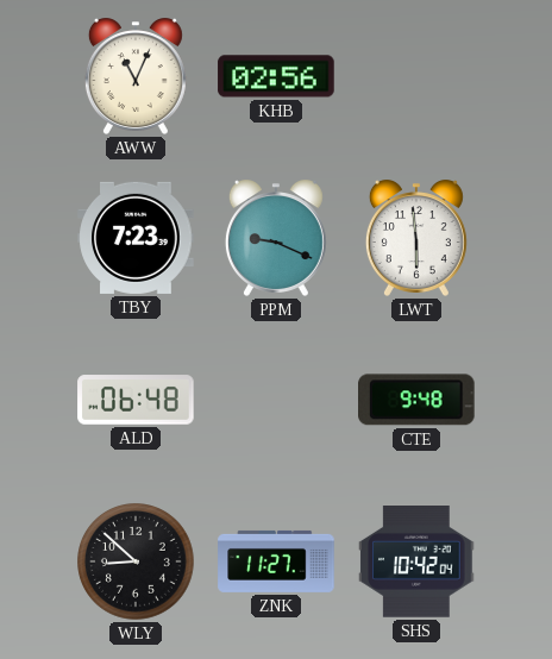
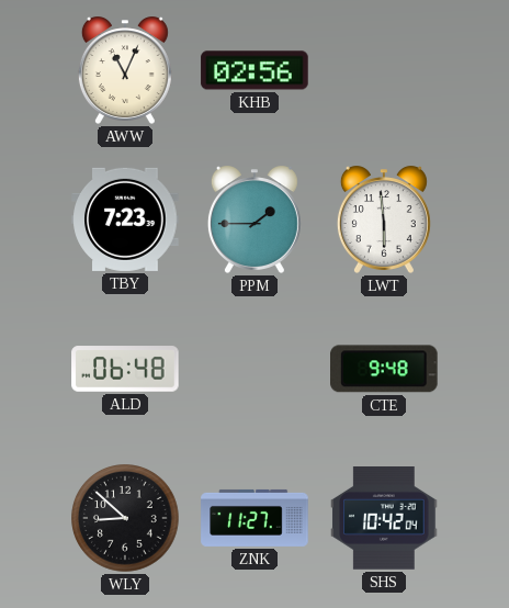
PPM: 9:19 -> 1:45
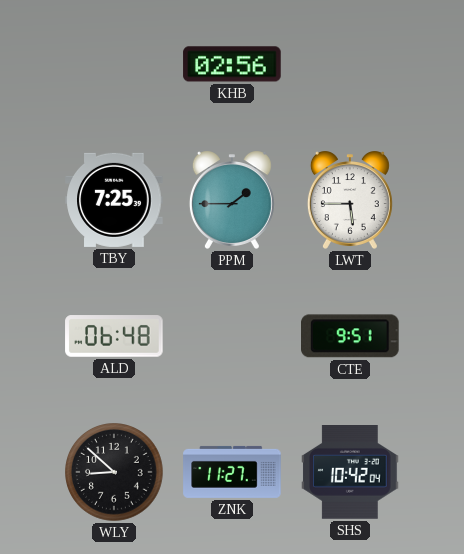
AWW: 11:04 -> none
TBY: 7:23 -> 7:25
LWT: 5:59 -> 5:45
CTE: 9:48 -> 9:51
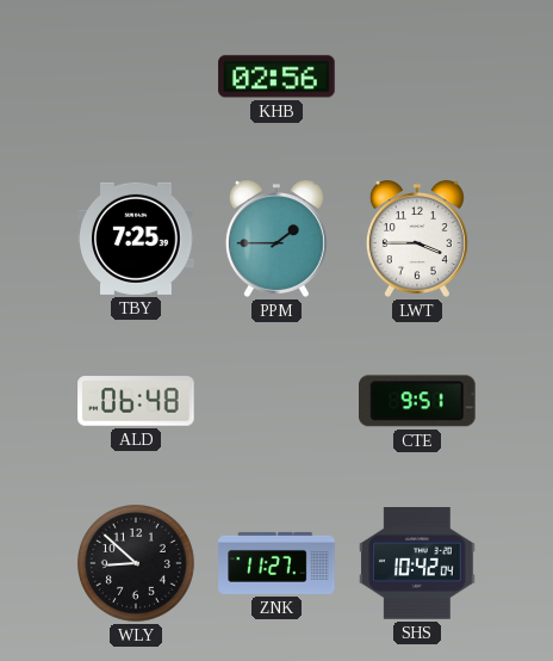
LWT: 5:45 -> 3:45
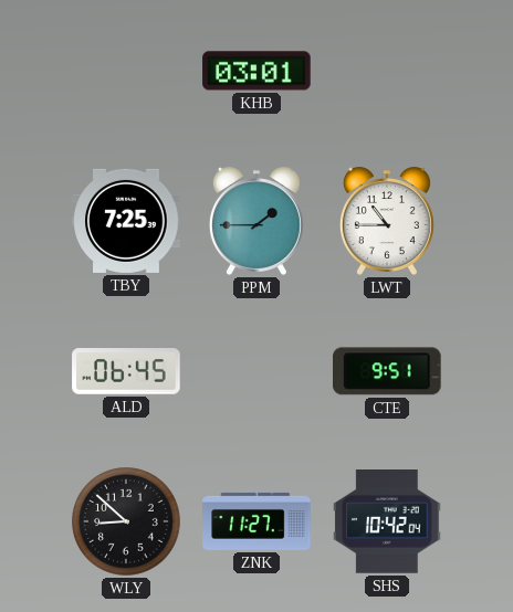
KHB: 02:56 -> 03:01
LWT: 3:45 -> 10:45
ALD: 06:48 -> 06:45
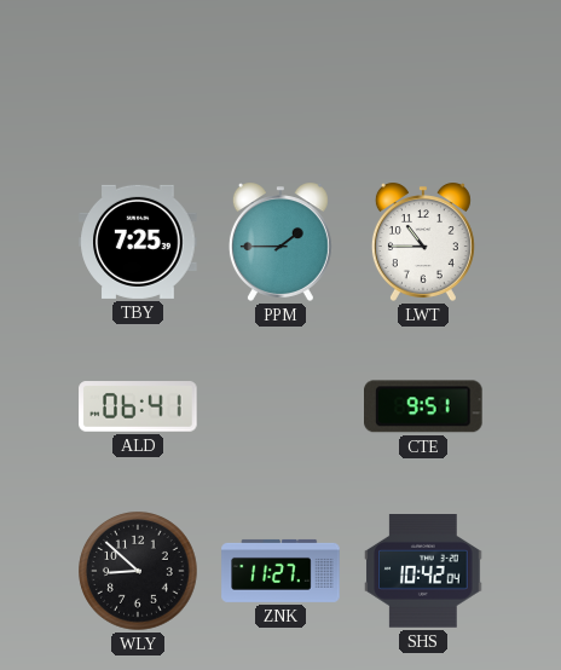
KHB: 03:01 -> none
ALD: 06:45 -> 06:41
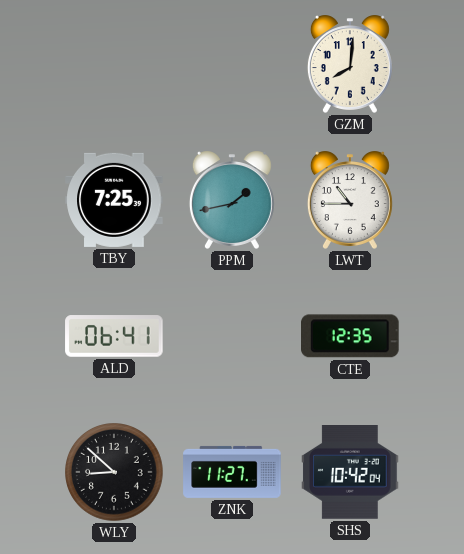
GZM: none -> 8:01
PPM: 1:45 -> 1:43
CTE: 9:51 -> 12:35
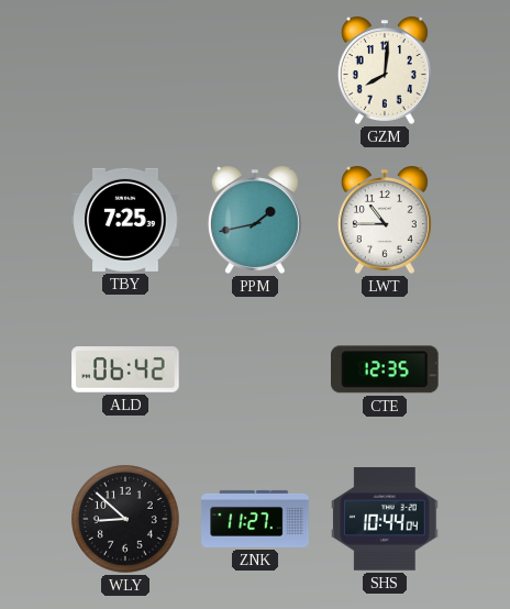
ALD: 06:41 -> 06:42
SHS: 10:42 -> 10:44
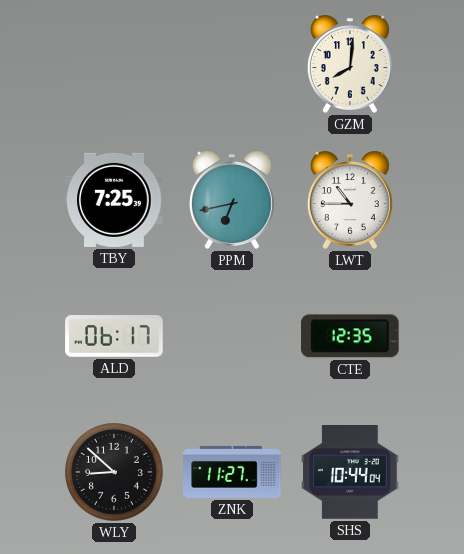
PPM: 1:43 -> 6:43
ALD: 06:42 -> 06:17
